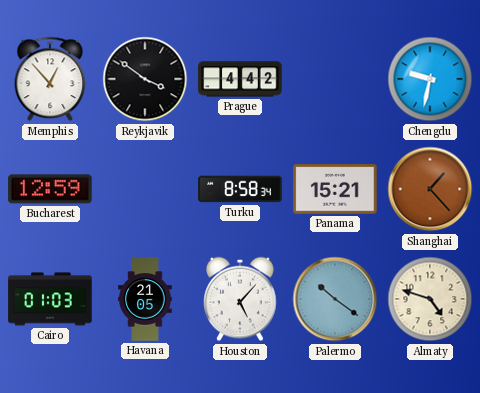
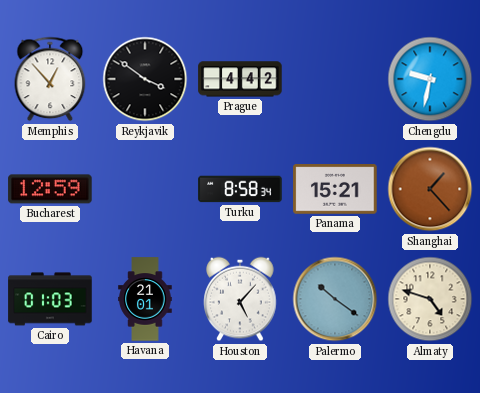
Havana: 21:05 -> 21:01
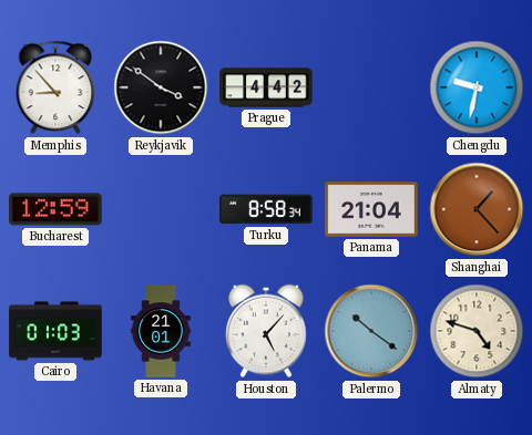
Memphis: 12:53 -> 8:53
Panama: 15:21 -> 21:04
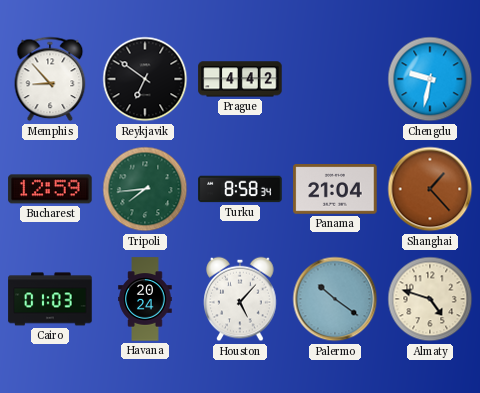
Reykjavik: 3:51 -> 6:51
Tripoli: none -> 7:44
Havana: 21:01 -> 20:24
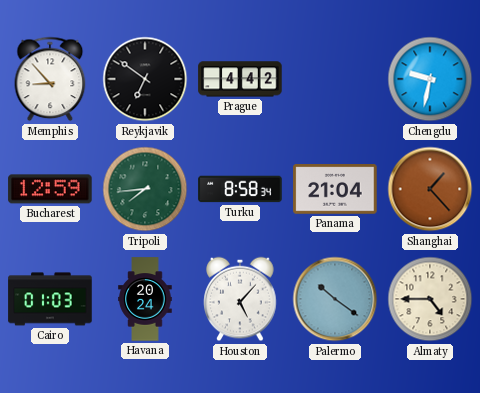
Almaty: 4:48 -> 4:45
